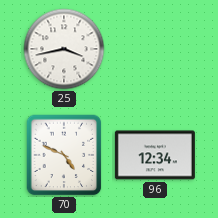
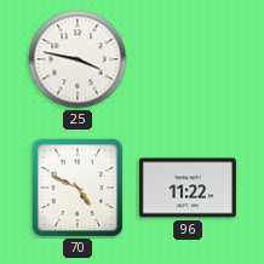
25: 3:43 -> 3:47
96: 12:34 -> 11:22
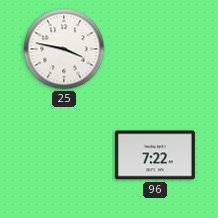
70: 4:49 -> none
96: 11:22 -> 7:22
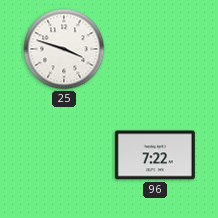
25: 3:47 -> 3:48
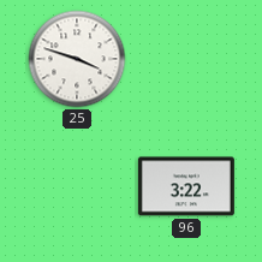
96: 7:22 -> 3:22
